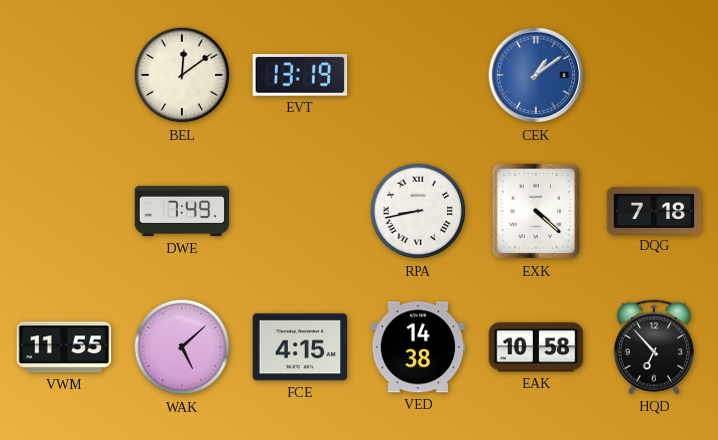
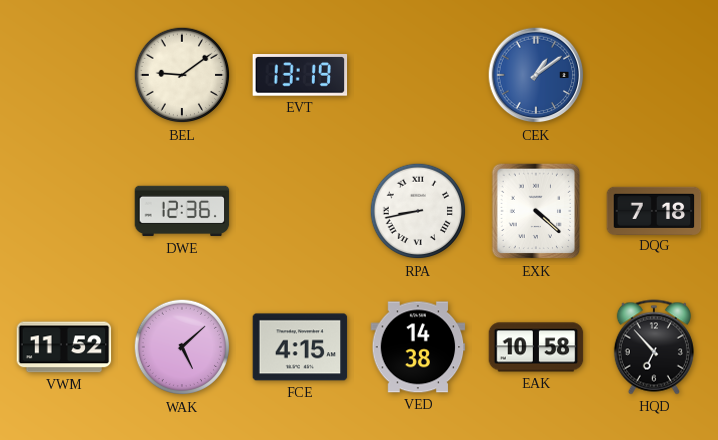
BEL: 12:09 -> 9:09
DWE: 7:49 -> 12:36
VWM: 11:55 -> 11:52
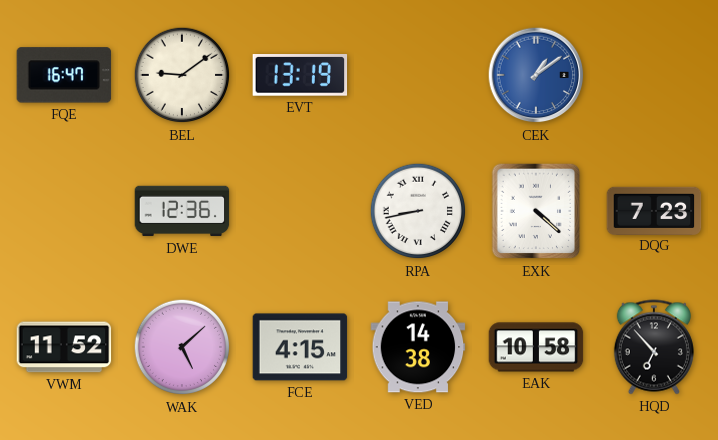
FQE: none -> 16:47
DQG: 7:18 -> 7:23
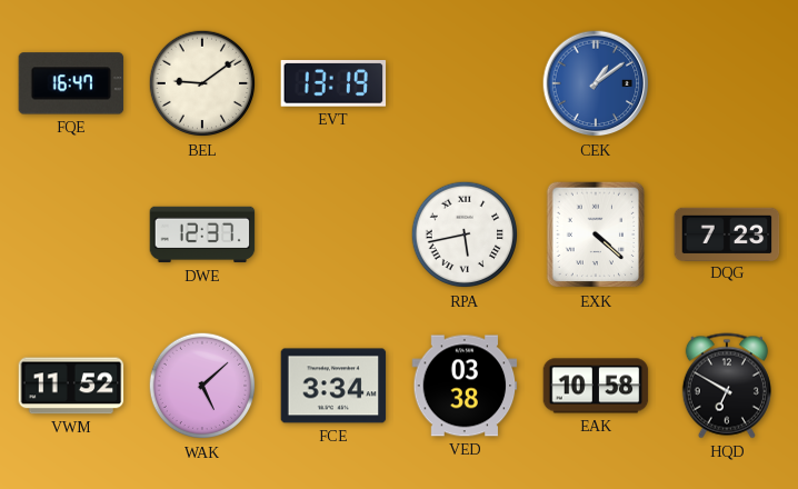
DWE: 12:36 -> 12:37
RPA: 8:43 -> 5:43
FCE: 4:15 -> 3:34
VED: 14:38 -> 03:38
HQD: 6:53 -> 6:50
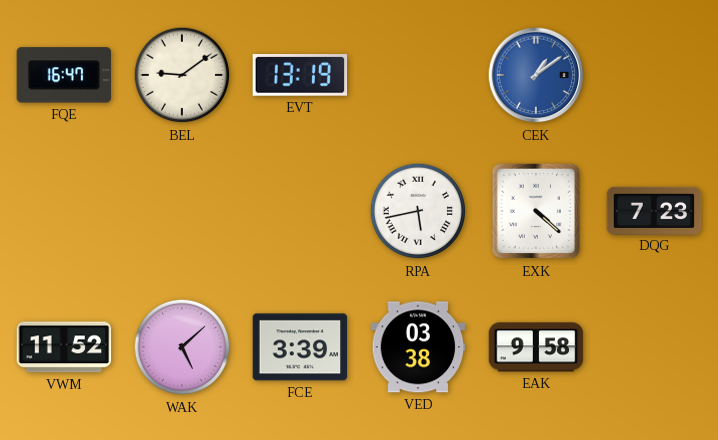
DWE: 12:37 -> none
FCE: 3:34 -> 3:39
EAK: 10:58 -> 9:58
HQD: 6:50 -> none
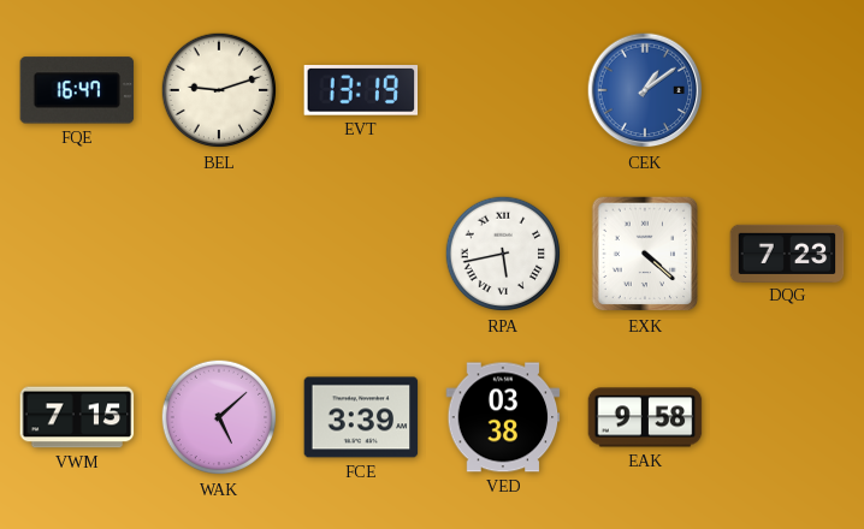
BEL: 9:09 -> 9:12
VWM: 11:52 -> 7:15
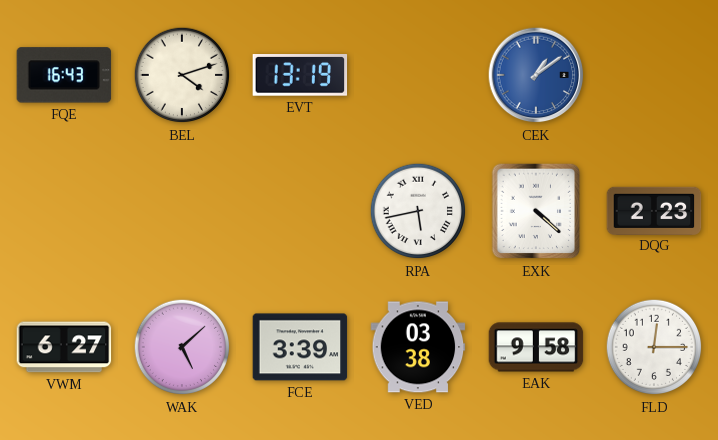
FQE: 16:47 -> 16:43
BEL: 9:12 -> 4:12
DQG: 7:23 -> 2:23
VWM: 7:15 -> 6:27
FLD: none -> 12:15
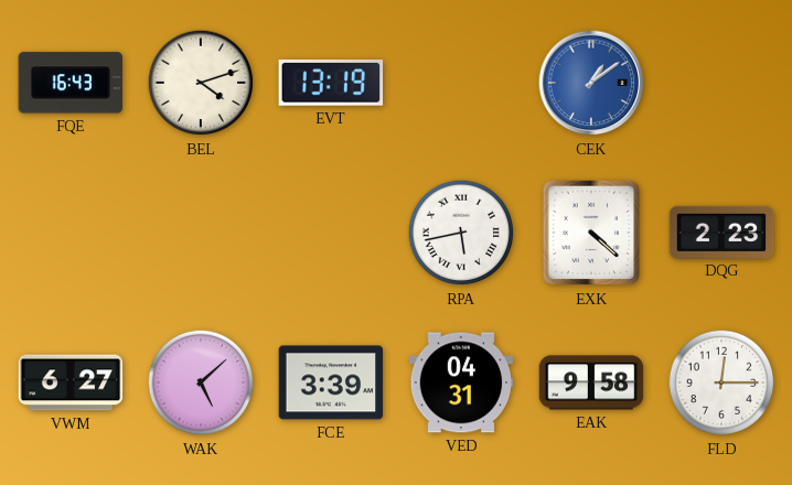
VED: 03:38 -> 04:31
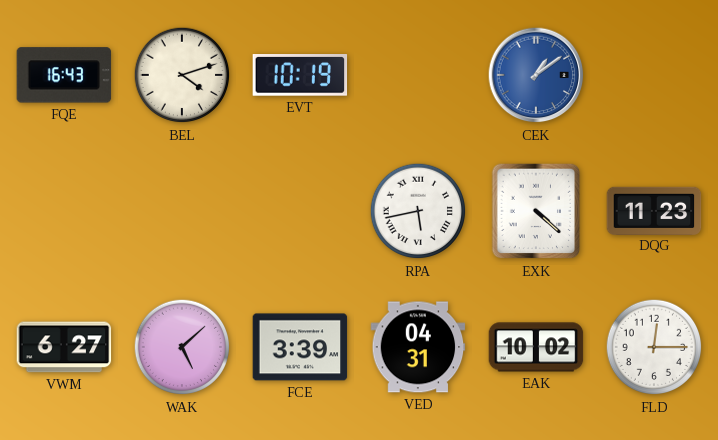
EVT: 13:19 -> 10:19
DQG: 2:23 -> 11:23
EAK: 9:58 -> 10:02
